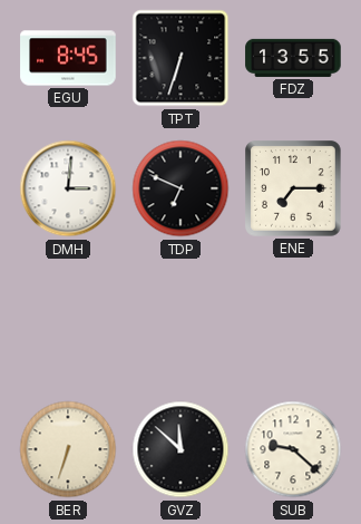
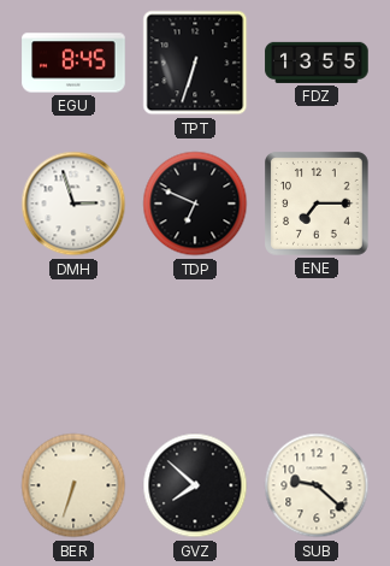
DMH: 3:01 -> 2:57
GVZ: 11:52 -> 7:52
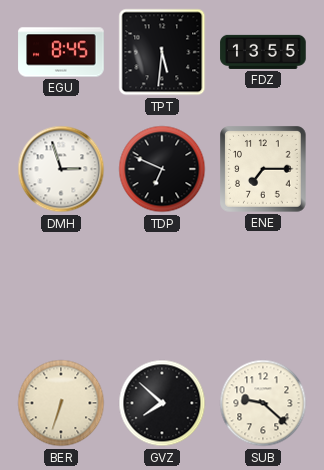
TPT: 6:33 -> 5:31
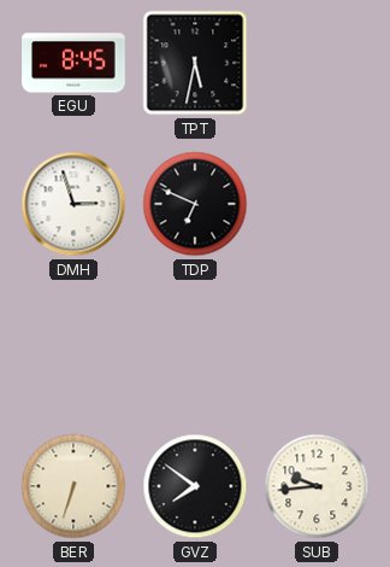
TPT: 5:31 -> 5:32
FDZ: 13:55 -> none
ENE: 7:15 -> none
GVZ: 7:52 -> 7:51
SUB: 9:22 -> 9:44
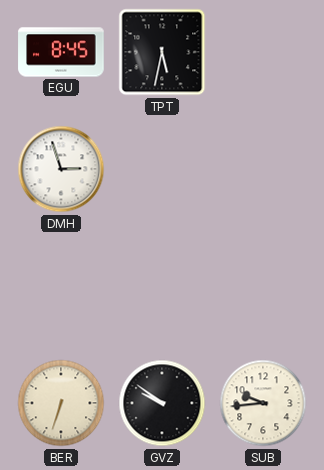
TDP: 6:49 -> none
GVZ: 7:51 -> 9:51
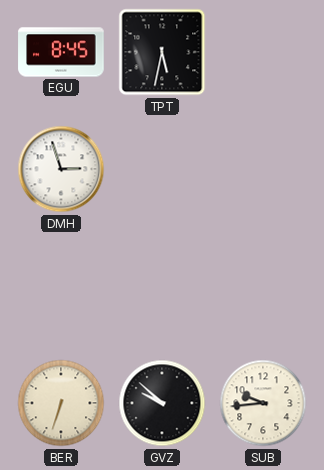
GVZ: 9:51 -> 9:52
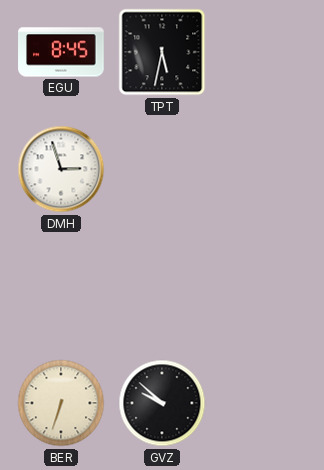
SUB: 9:44 -> none
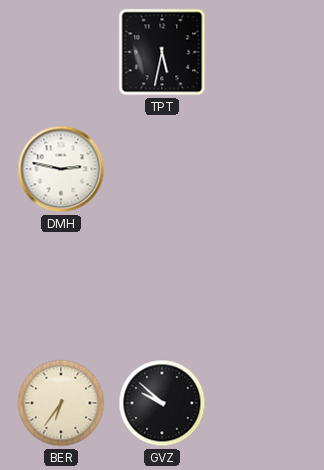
EGU: 8:45 -> none
DMH: 2:57 -> 2:47
BER: 6:33 -> 6:36
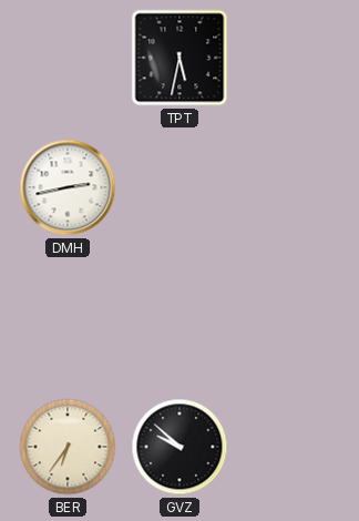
DMH: 2:47 -> 2:43
